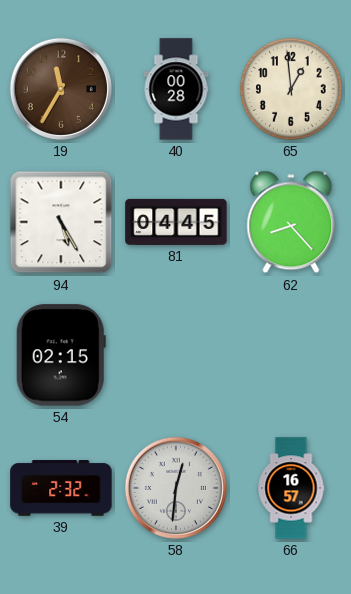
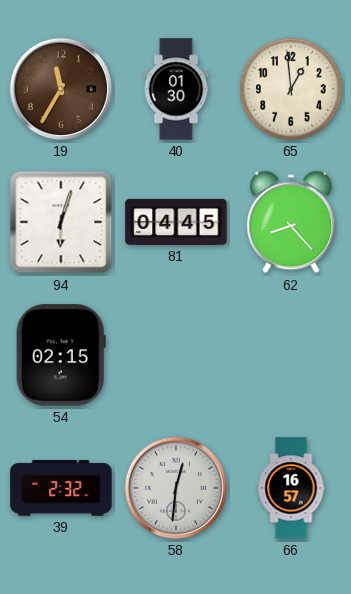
40: 00:28 -> 01:30
94: 5:25 -> 6:03
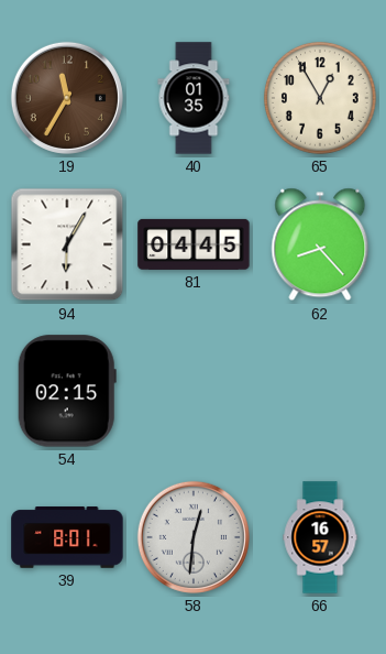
40: 01:30 -> 01:35
65: 12:59 -> 12:55
94: 6:03 -> 6:05
39: 2:32 -> 8:01
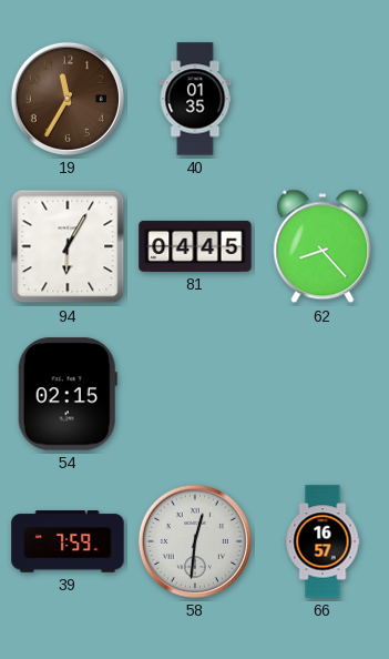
65: 12:55 -> none
39: 8:01 -> 7:59
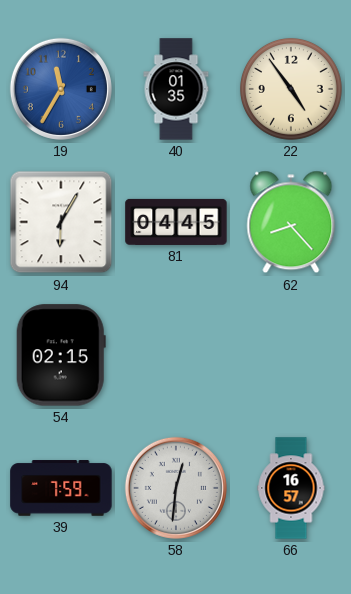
19 dial: brown -> blue
22: none -> 4:54
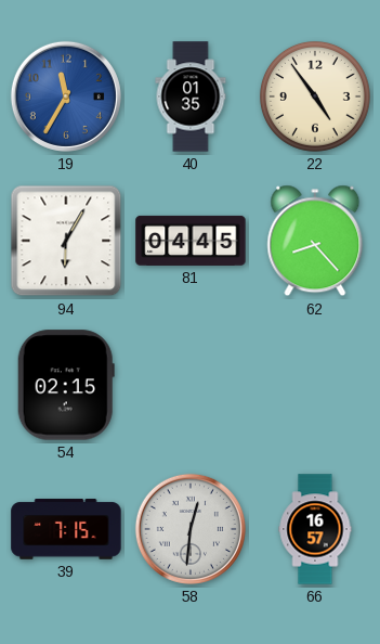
39: 7:59 -> 7:15
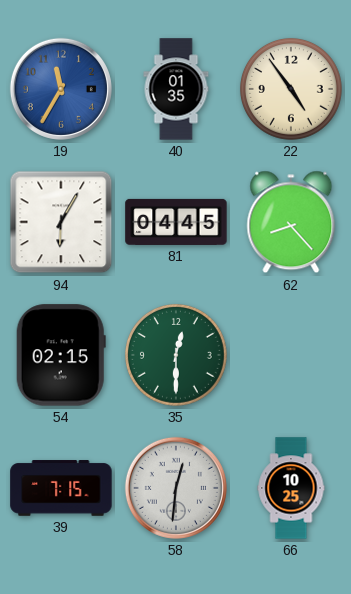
35: none -> 12:30
66: 16:57 -> 10:25
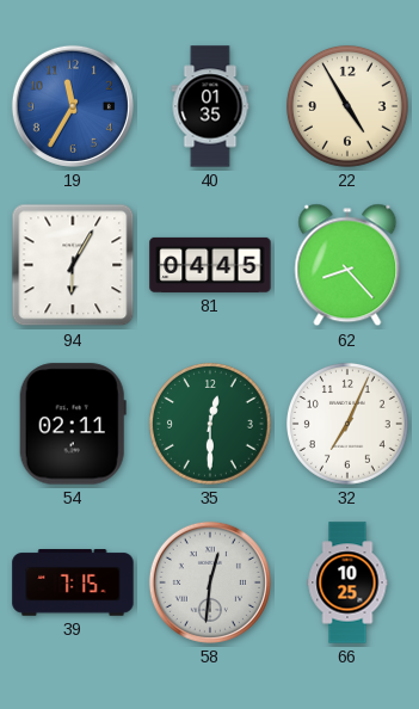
22: 4:54 -> 4:55
54: 02:15 -> 02:11
32: none -> 7:04
